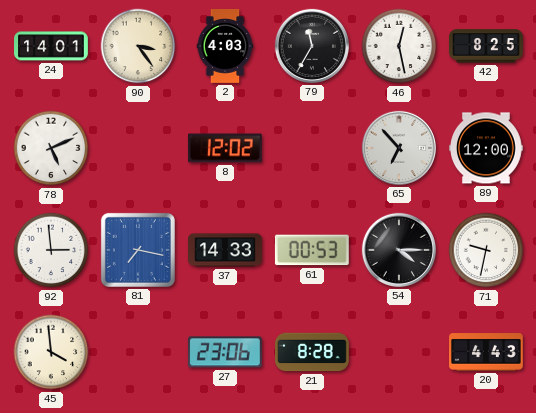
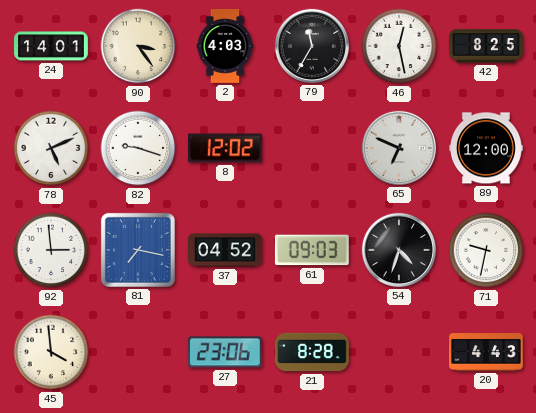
82: none -> 9:18
65: 6:53 -> 6:49
37: 14:33 -> 04:52
61: 00:53 -> 09:03
54: 4:15 -> 4:33
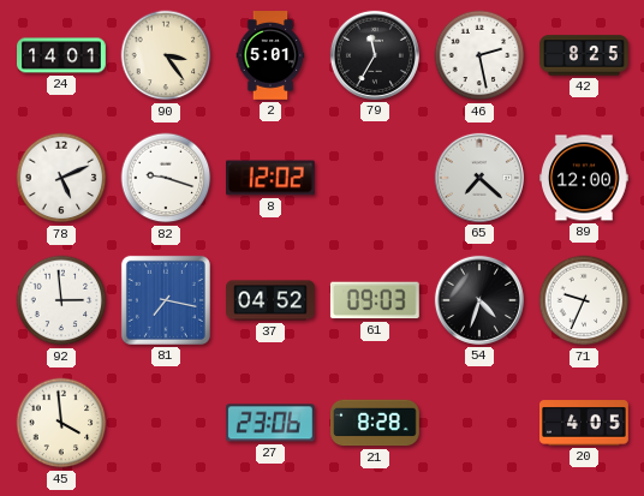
2: 4:03 -> 5:01
46: 12:28 -> 2:28
65: 6:49 -> 7:22
71: 9:32 -> 9:34
20: 4:43 -> 4:05
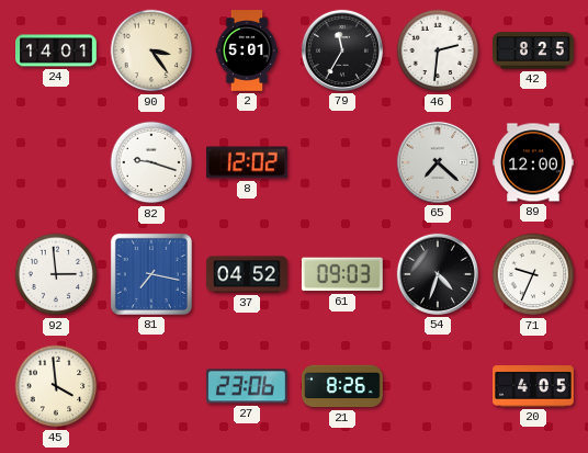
46: 2:28 -> 2:31
78: 5:11 -> none
21: 8:28 -> 8:26
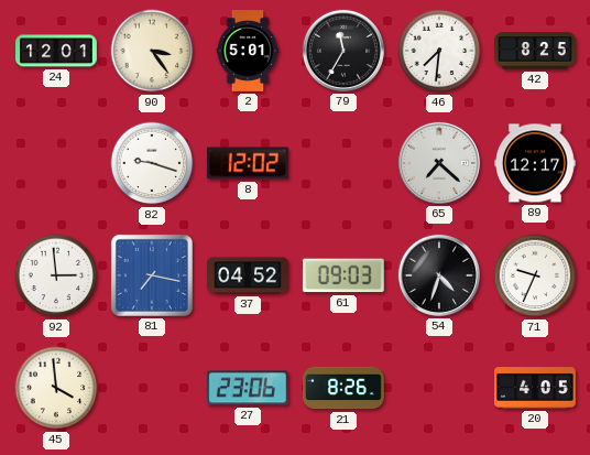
24: 14:01 -> 12:01
46: 2:31 -> 7:31
89: 12:00 -> 12:17
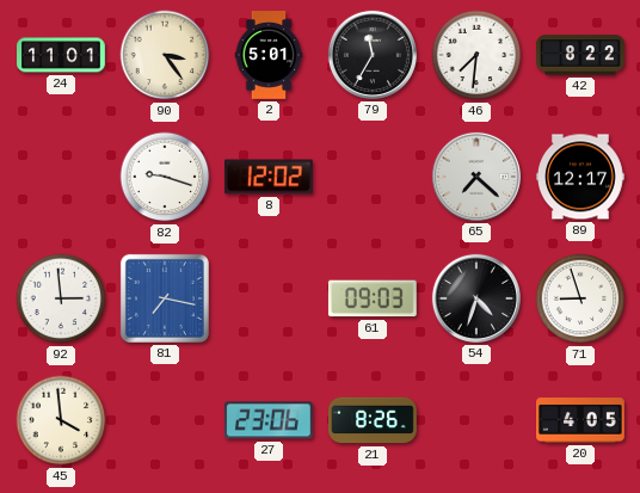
24: 12:01 -> 11:01
42: 8:25 -> 8:22
37: 04:52 -> none
71: 9:34 -> 8:57
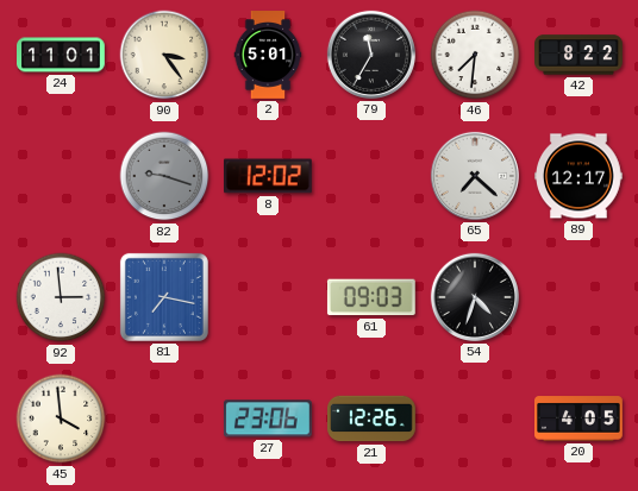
82 dial: white -> grey
71: 8:57 -> none
21: 8:26 -> 12:26
